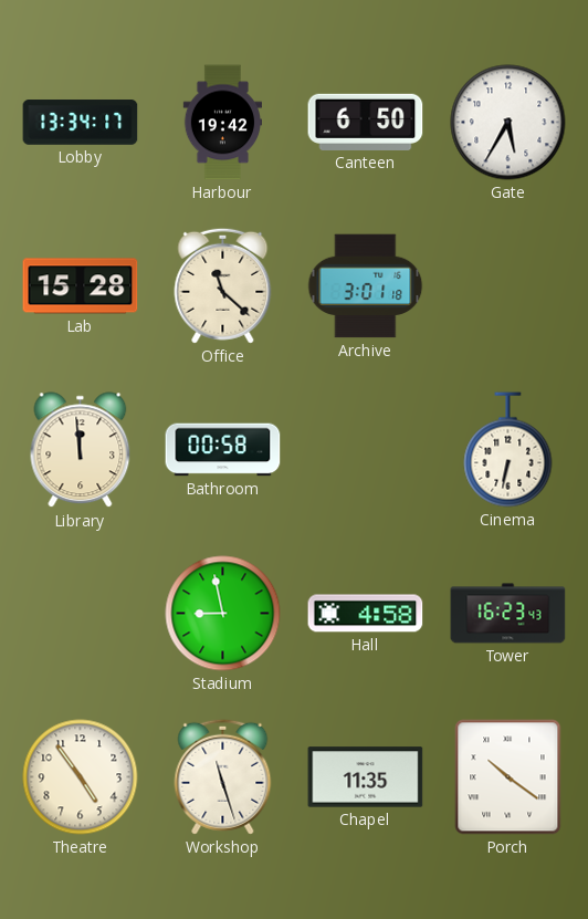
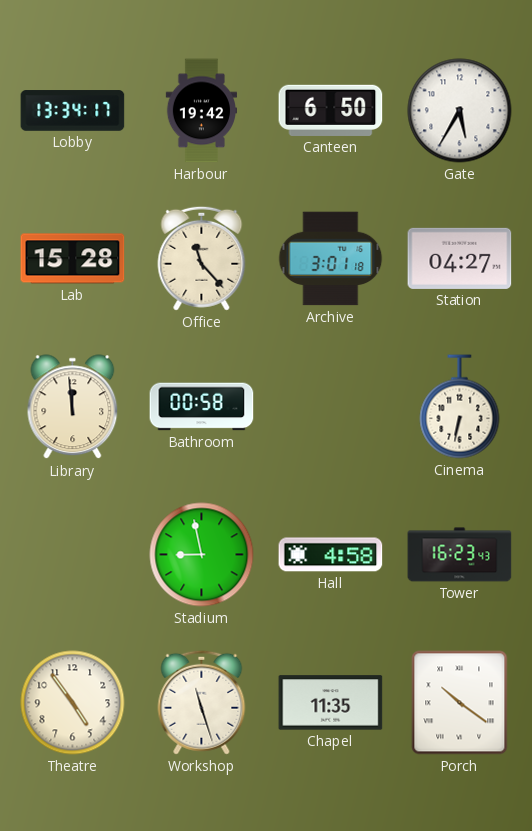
Office: 11:22 -> 11:23
Station: none -> 04:27
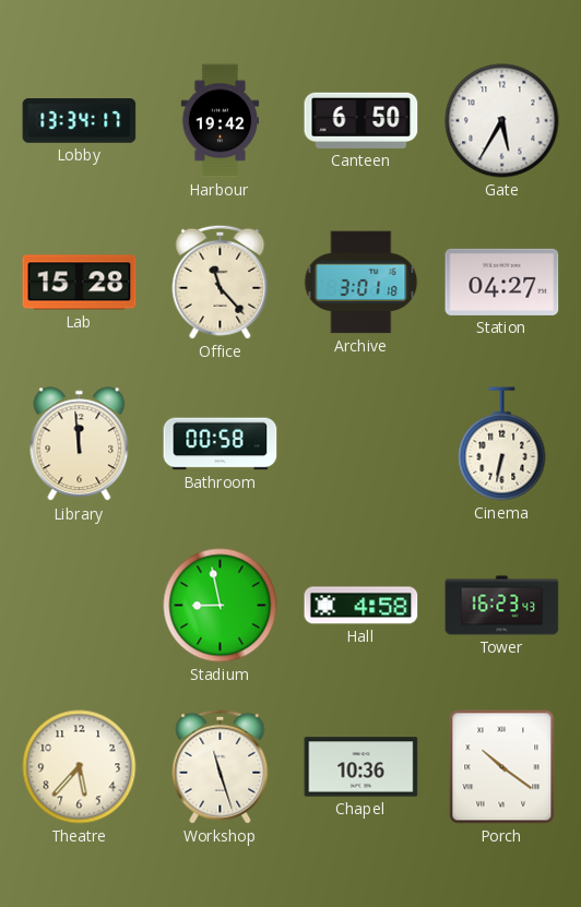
Theatre: 4:54 -> 5:37
Chapel: 11:35 -> 10:36
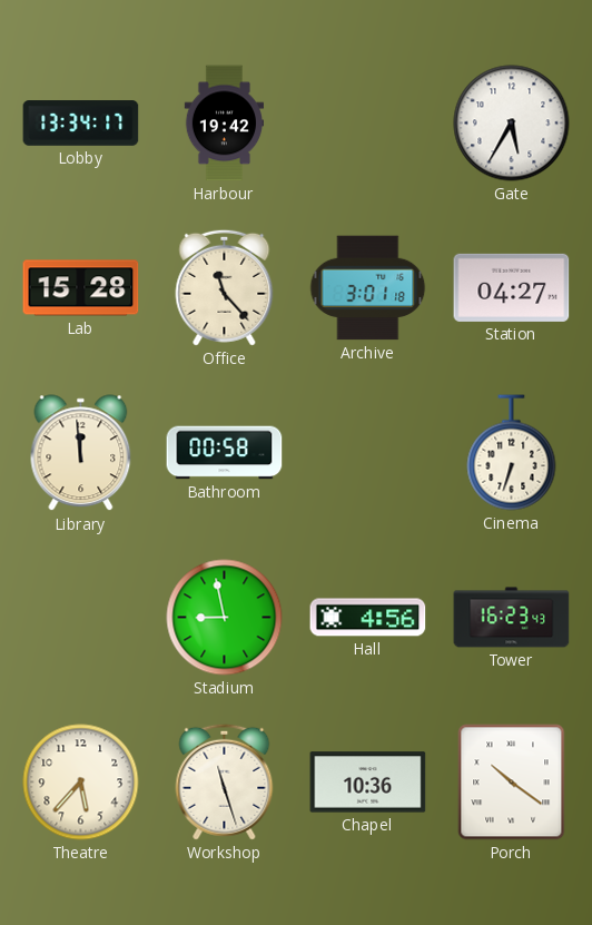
Canteen: 6:50 -> none
Cinema: 6:32 -> 6:33
Hall: 4:58 -> 4:56
